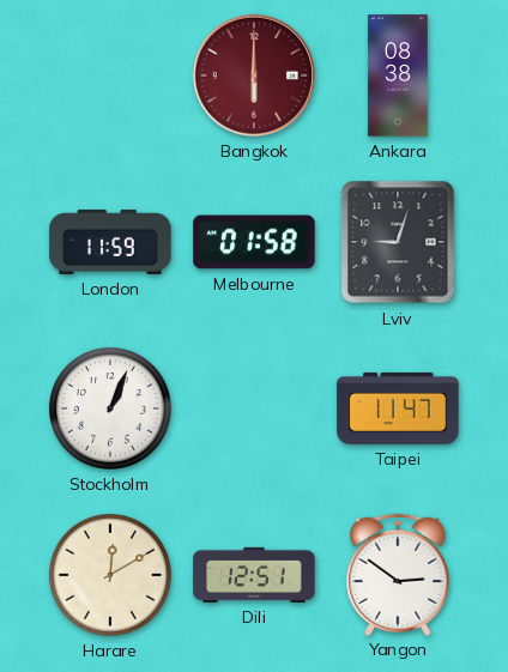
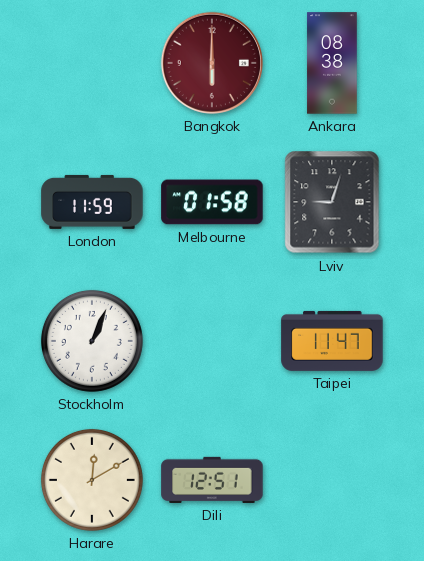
Yangon: 2:51 -> none
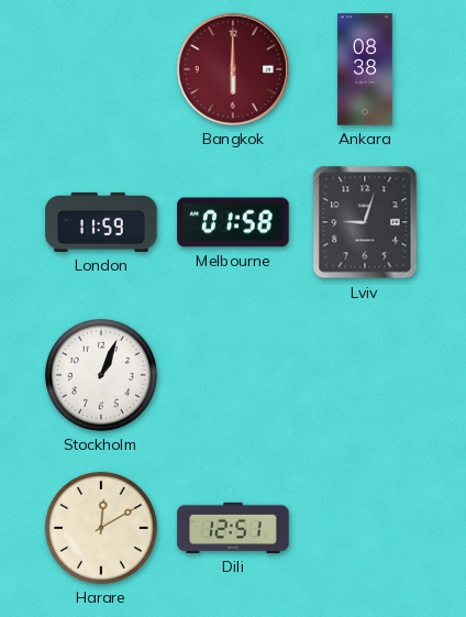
Taipei: 11:47 -> none
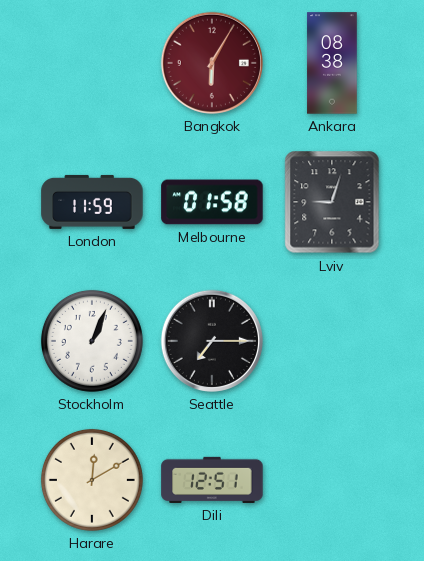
Bangkok: 6:00 -> 6:05
Seattle: none -> 7:15
